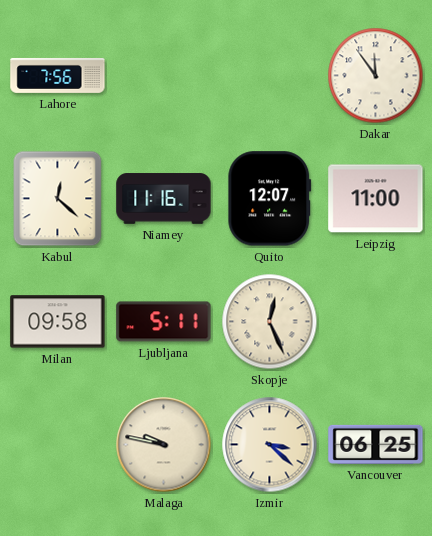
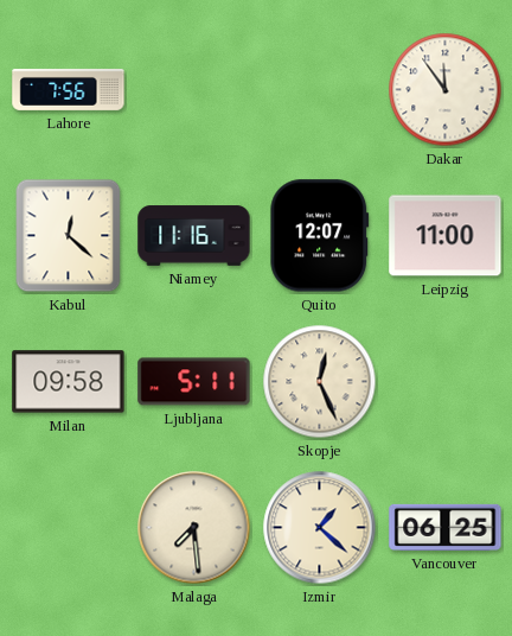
Malaga: 9:47 -> 7:29
Izmir: 3:22 -> 1:22
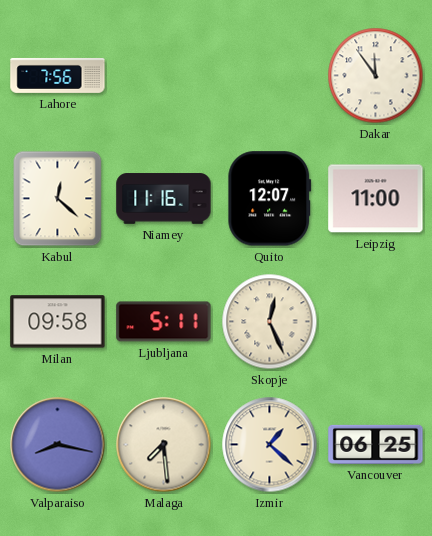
Valparaiso: none -> 8:17
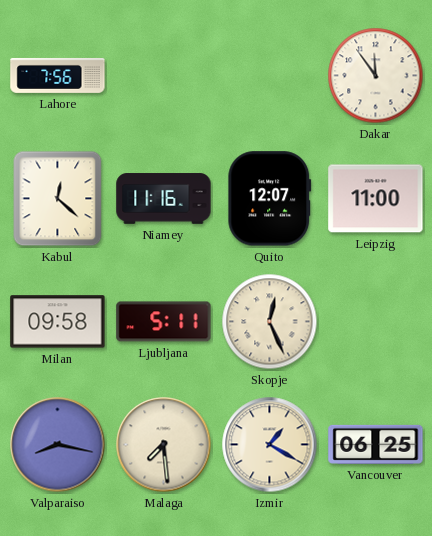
Izmir: 1:22 -> 1:20
